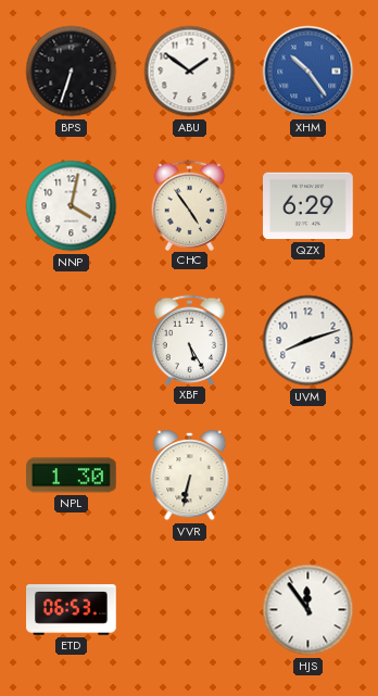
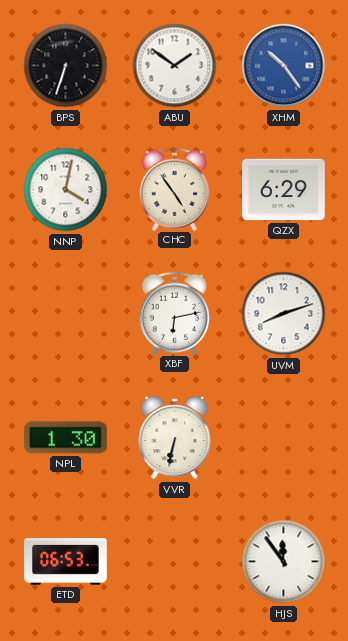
XBF: 5:25 -> 6:13
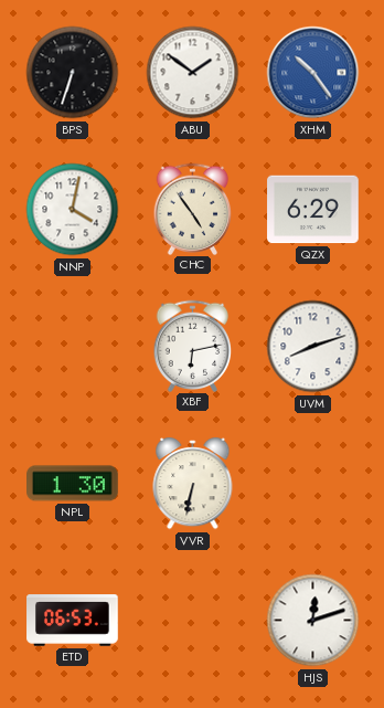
HJS: 11:54 -> 12:12
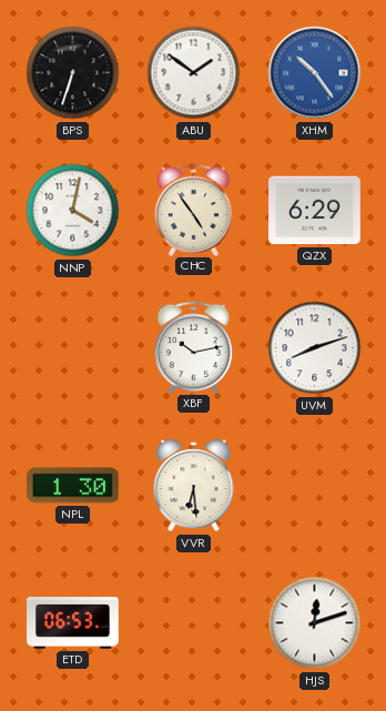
XBF: 6:13 -> 10:13
VVR: 6:32 -> 6:29
